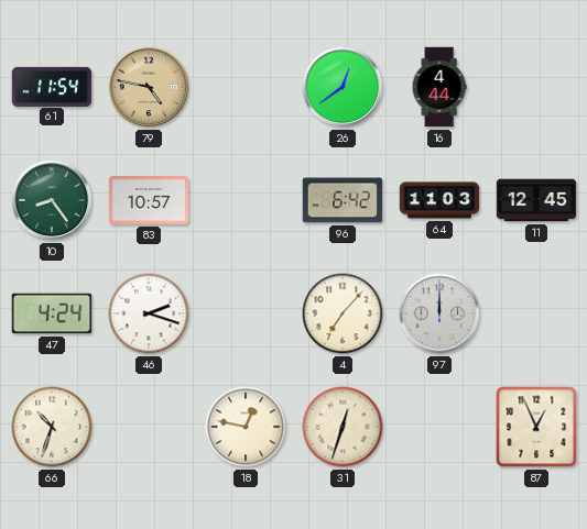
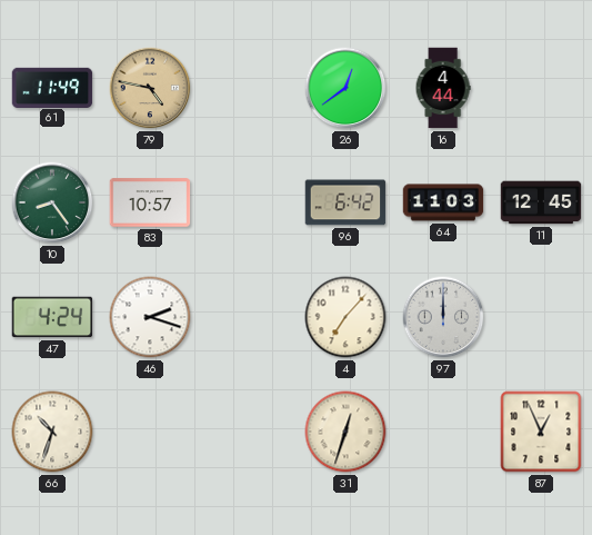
61: 11:54 -> 11:49
18: 12:47 -> none
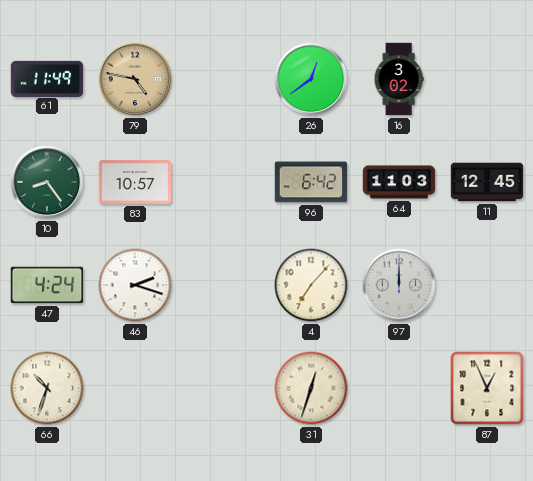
16: 4:44 -> 3:02
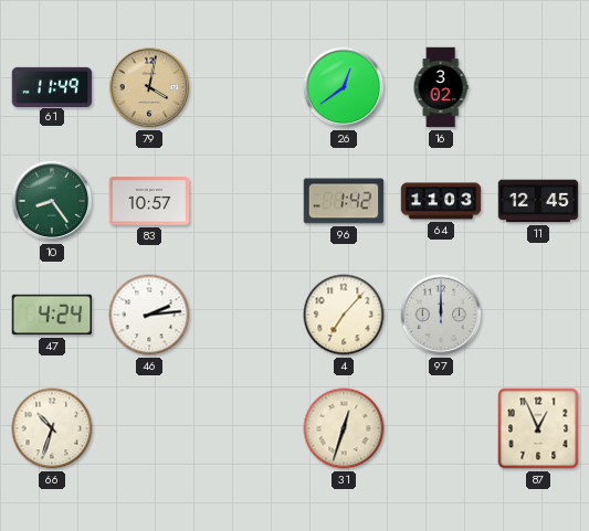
79: 4:47 -> 4:02
96: 6:42 -> 1:42
46: 2:18 -> 2:14
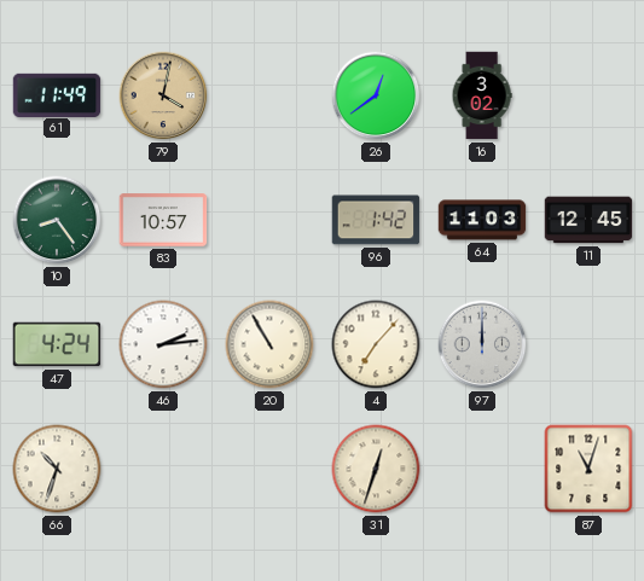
20: none -> 10:55
87: 12:56 -> 11:03
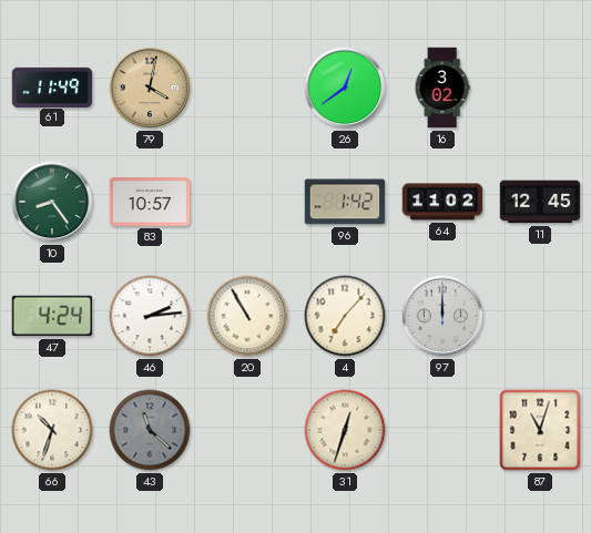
64: 11:03 -> 11:02
43: none -> 11:22
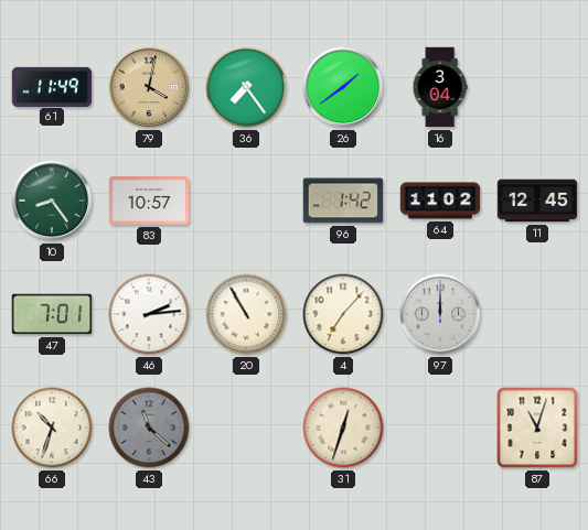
36: none -> 7:24
26: 12:39 -> 1:39
16: 3:02 -> 3:04
47: 4:24 -> 7:01
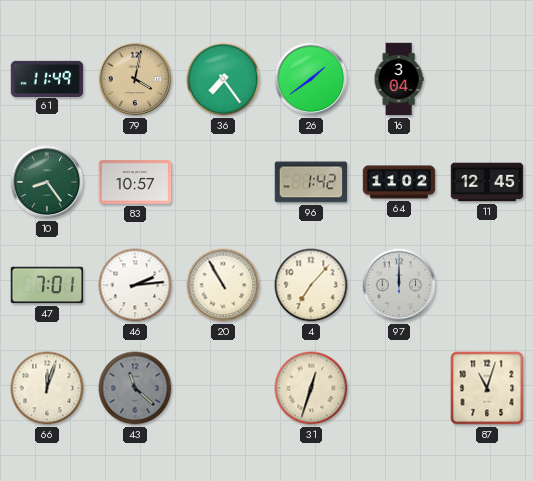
66: 10:33 -> 12:03
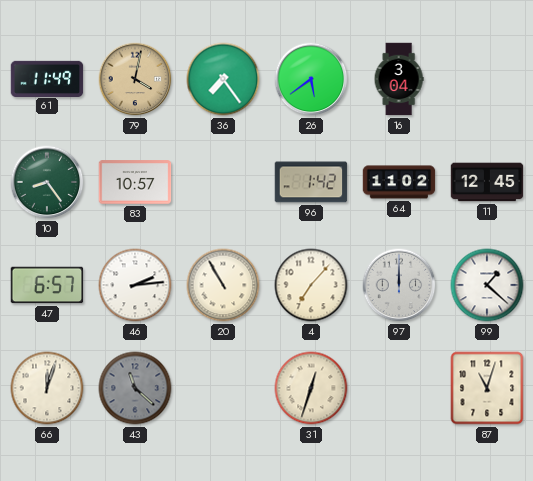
26: 1:39 -> 5:39
47: 7:01 -> 6:57
99: none -> 1:22
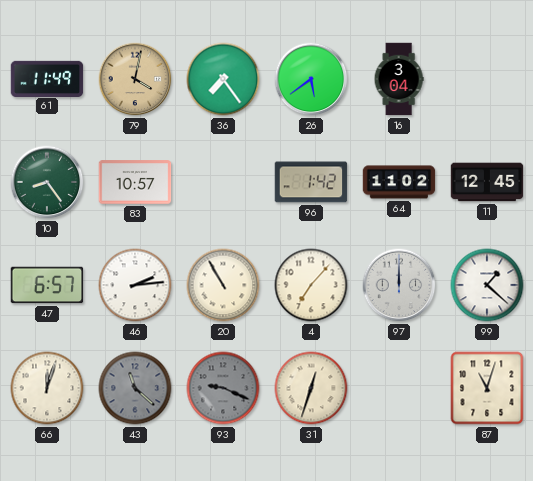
93: none -> 9:19
